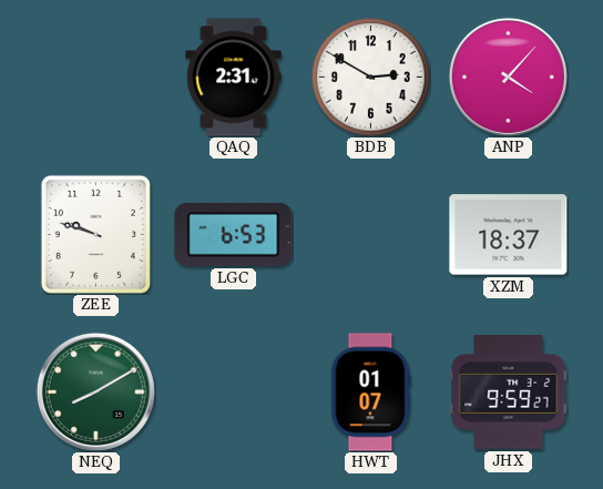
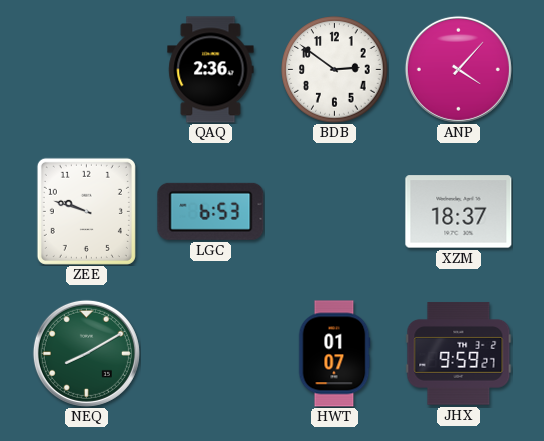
QAQ: 2:31 -> 2:36
BDB: 2:50 -> 2:51
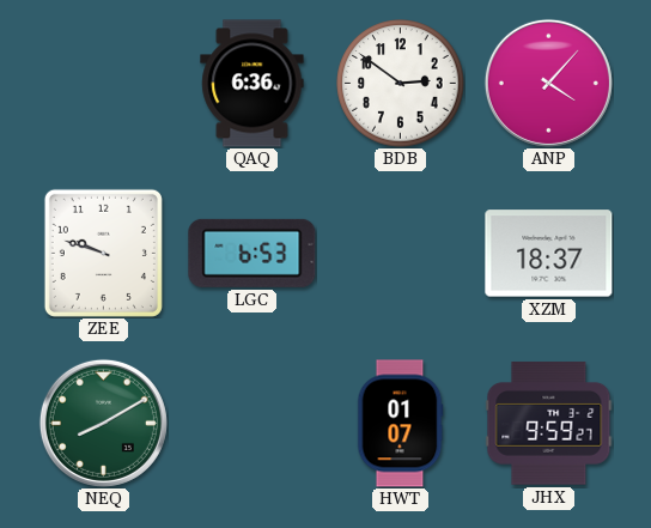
QAQ: 2:36 -> 6:36
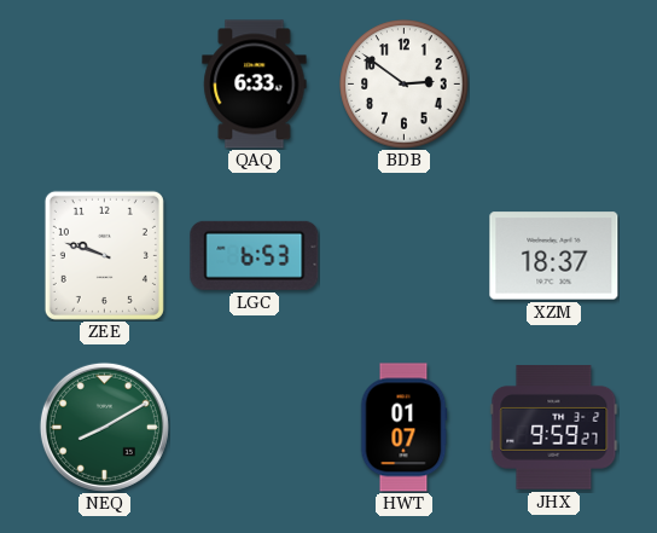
QAQ: 6:36 -> 6:33
ANP: 4:07 -> none
